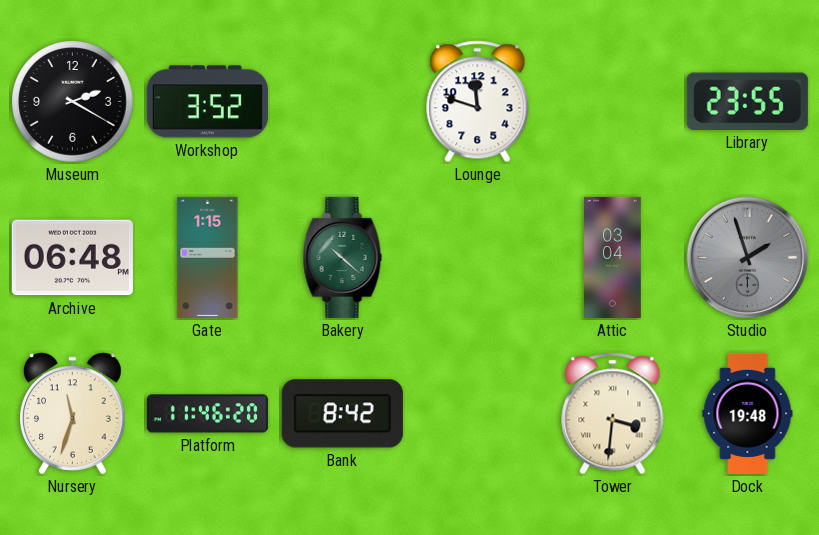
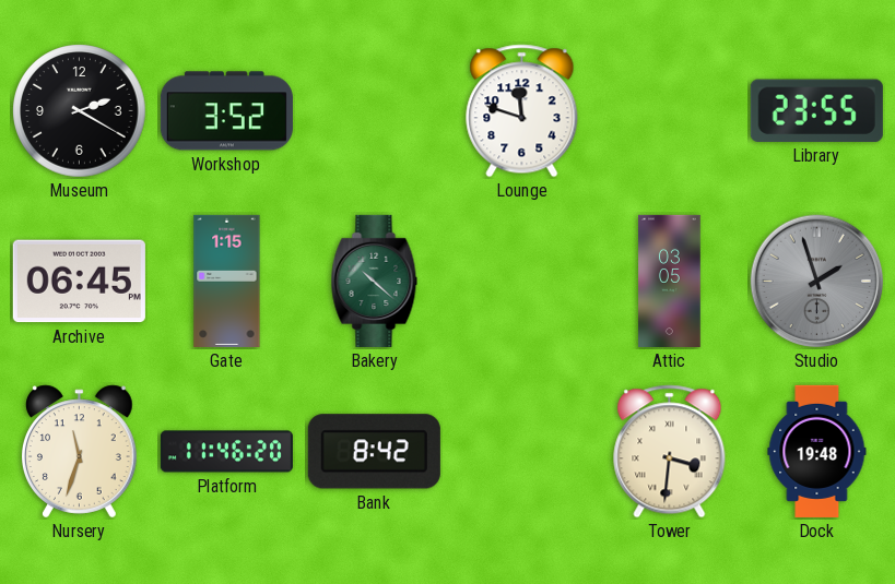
Archive: 06:48 -> 06:45
Attic: 03:04 -> 03:05
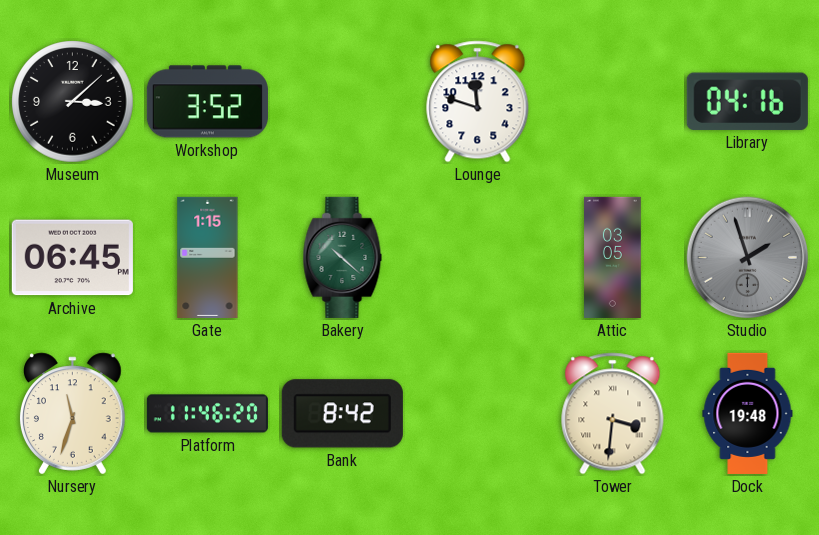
Museum: 2:20 -> 3:08
Library: 23:55 -> 04:16
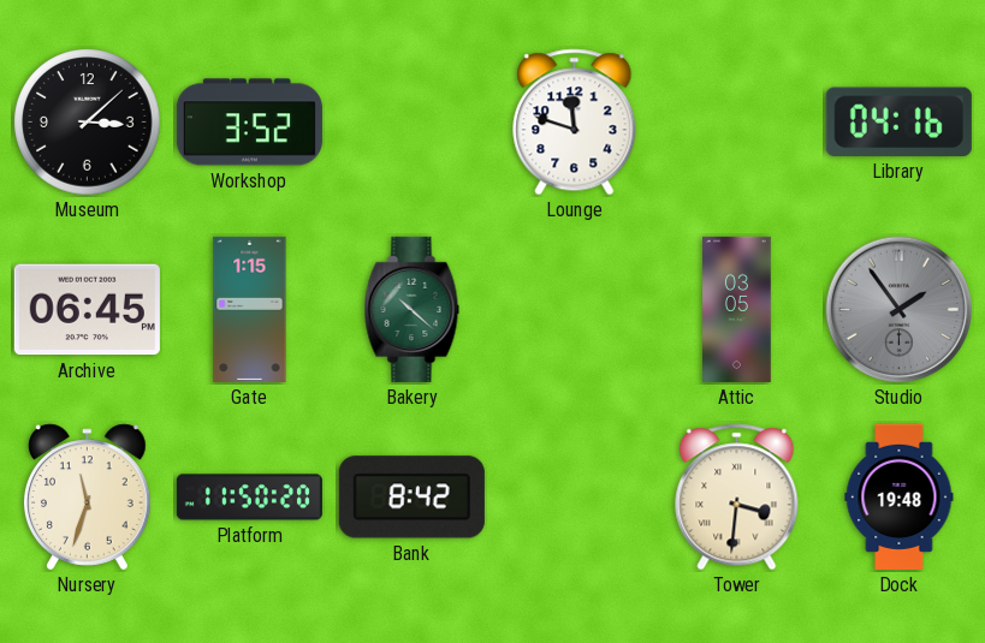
Studio: 1:57 -> 1:54
Platform: 11:46 -> 11:50
